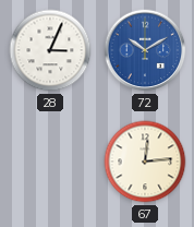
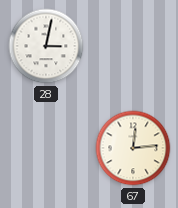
28: 3:04 -> 3:02
72: 10:10 -> none
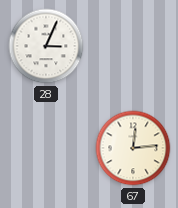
28: 3:02 -> 3:04
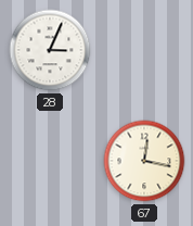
67: 12:14 -> 12:17
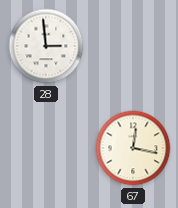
28: 3:04 -> 2:59
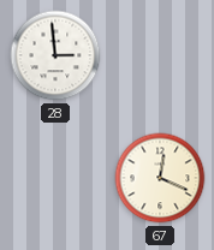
67: 12:17 -> 12:19
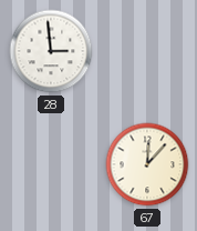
67: 12:19 -> 12:07
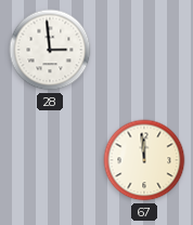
67: 12:07 -> 11:59
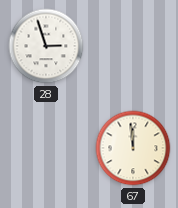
28: 2:59 -> 2:57
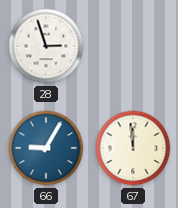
66: none -> 9:05
